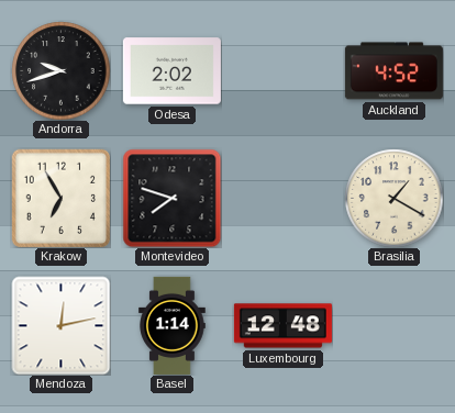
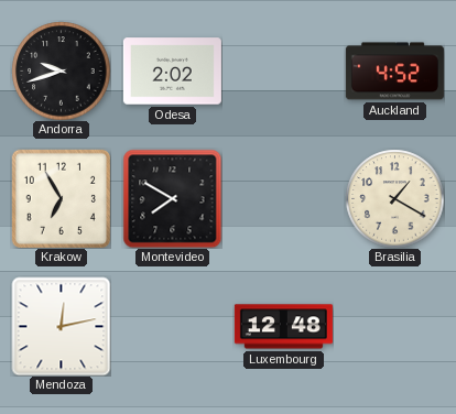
Montevideo: 7:48 -> 7:50
Basel: 1:14 -> none
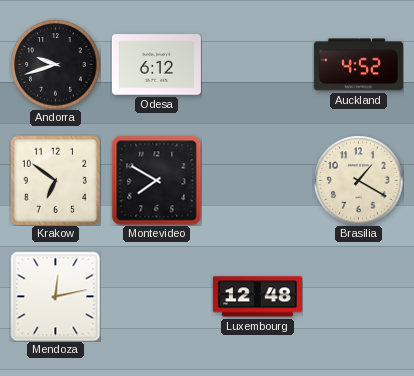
Odesa: 2:02 -> 6:12
Krakow: 6:55 -> 6:51
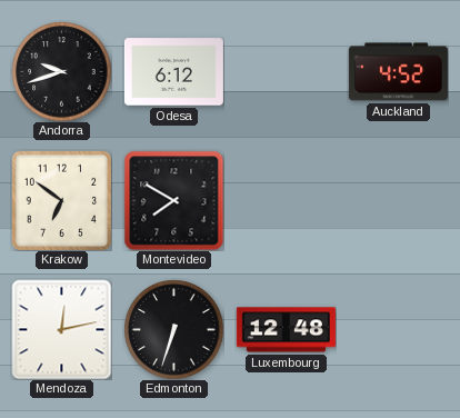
Brasilia: 1:20 -> none
Edmonton: none -> 6:33
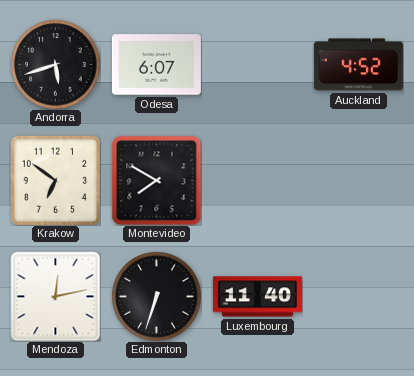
Andorra: 9:42 -> 5:42
Odesa: 6:12 -> 6:07
Luxembourg: 12:48 -> 11:40
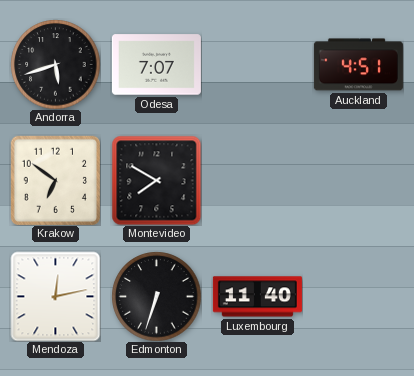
Odesa: 6:07 -> 7:07
Auckland: 4:52 -> 4:51
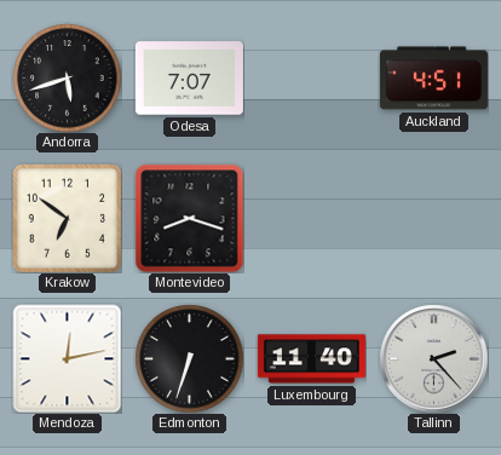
Montevideo: 7:50 -> 8:18
Tallinn: none -> 2:23
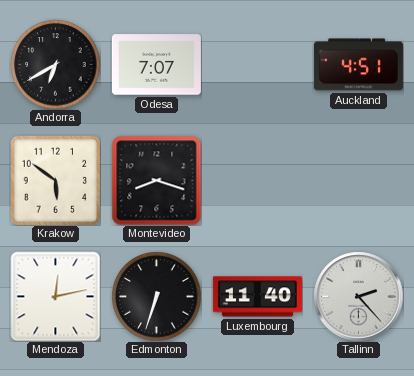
Andorra: 5:42 -> 6:40
Krakow: 6:51 -> 5:51
